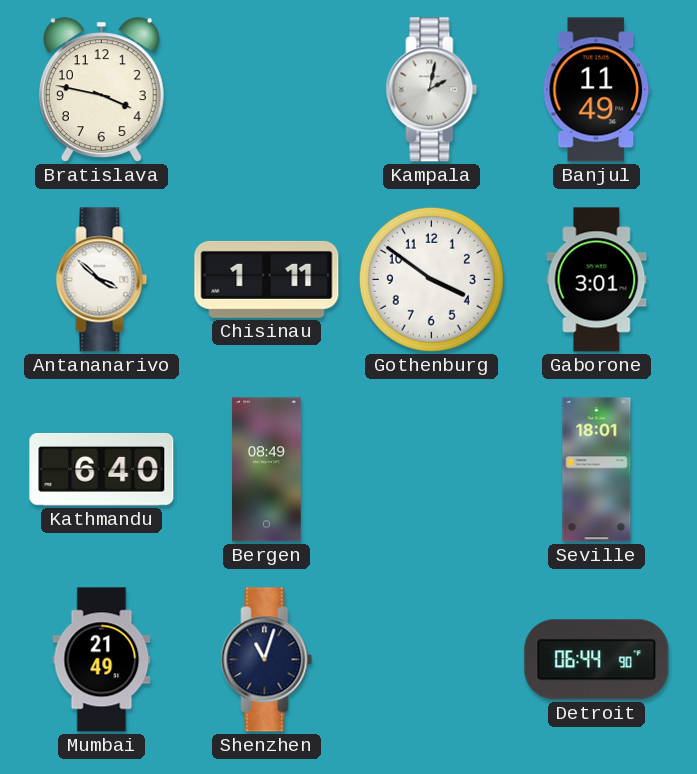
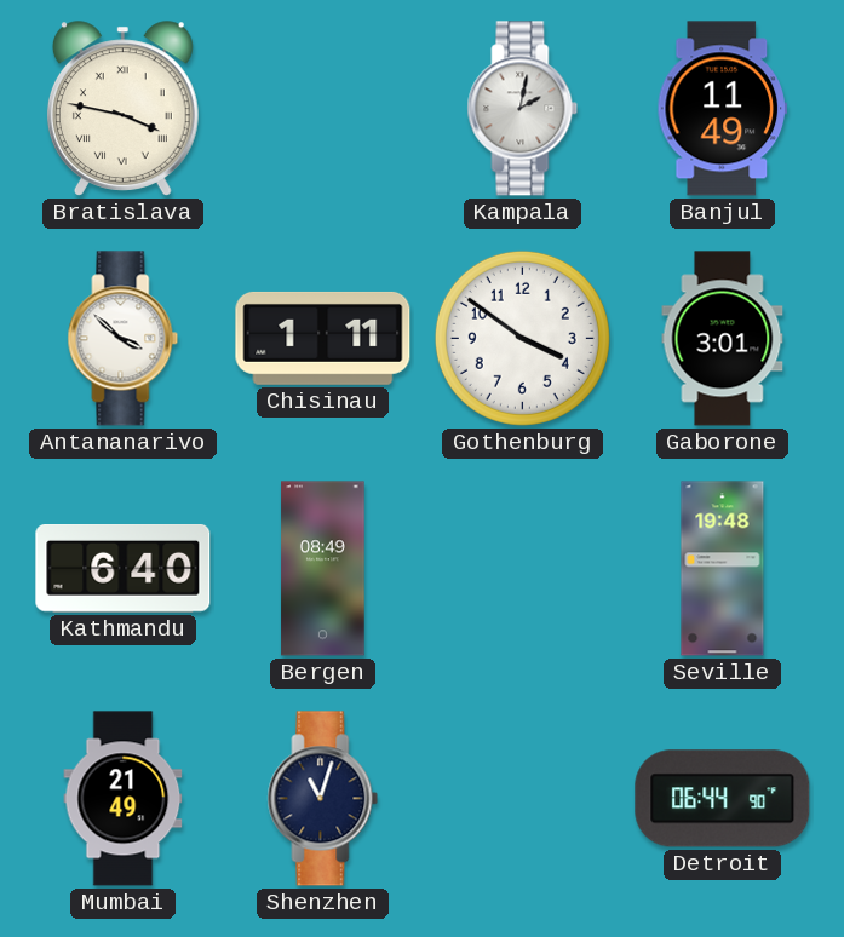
Bratislava numerals: Arabic -> Roman
Seville: 18:01 -> 19:48
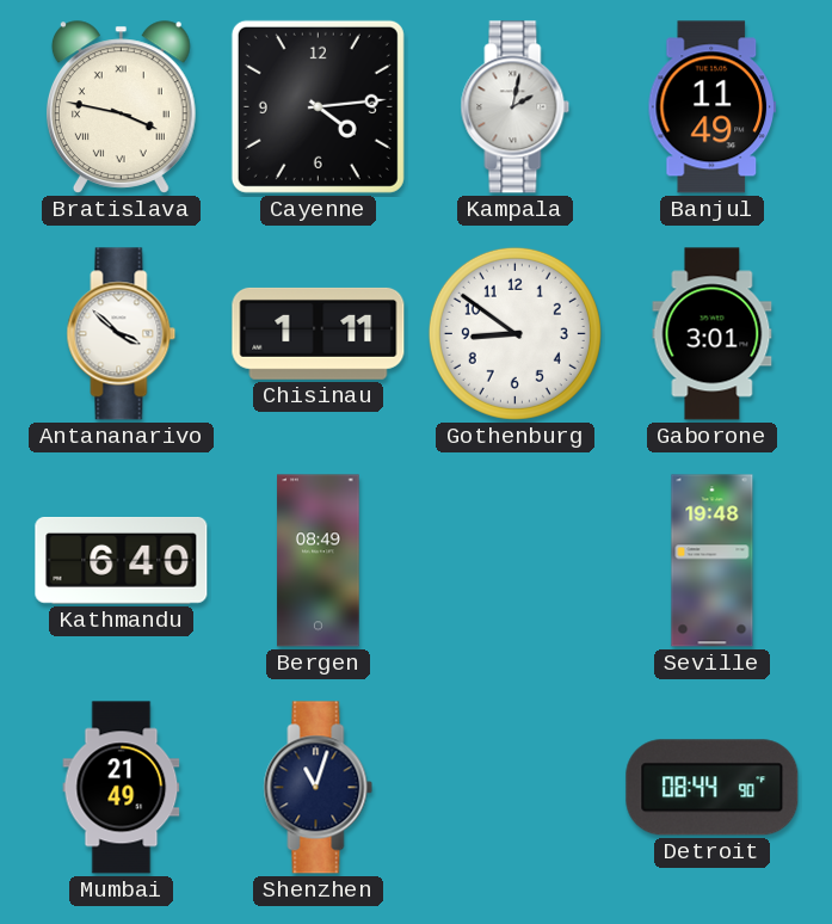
Cayenne: none -> 4:14
Gothenburg: 3:51 -> 8:51
Detroit: 06:44 -> 08:44
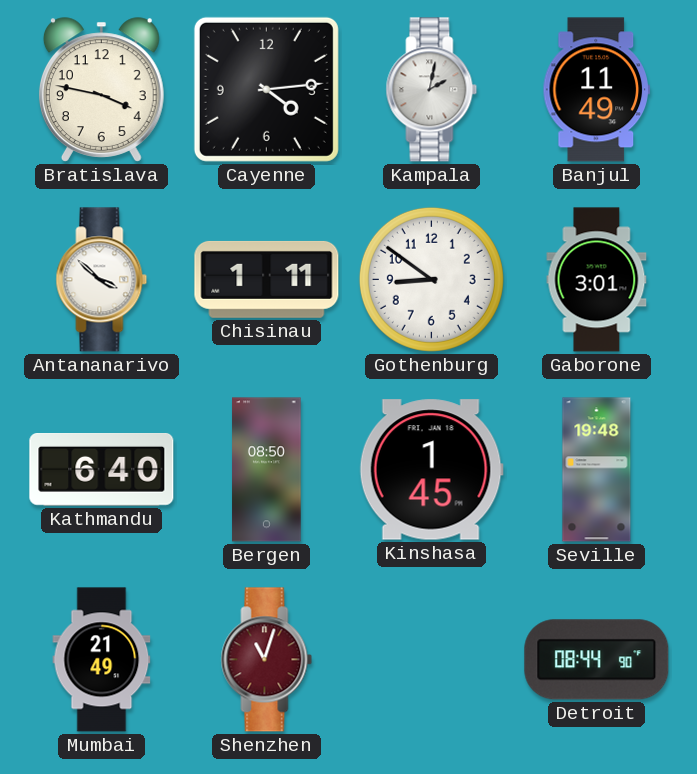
Bratislava numerals: Roman -> Arabic
Bergen: 08:49 -> 08:50
Kinshasa: none -> 1:45
Shenzhen dial: navy -> burgundy
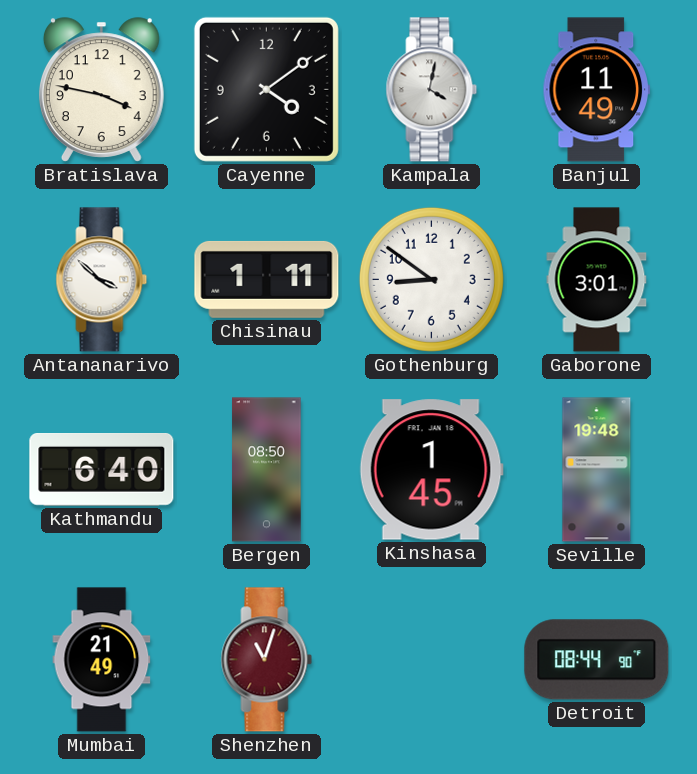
Cayenne: 4:14 -> 4:09
Kampala: 2:02 -> 4:02
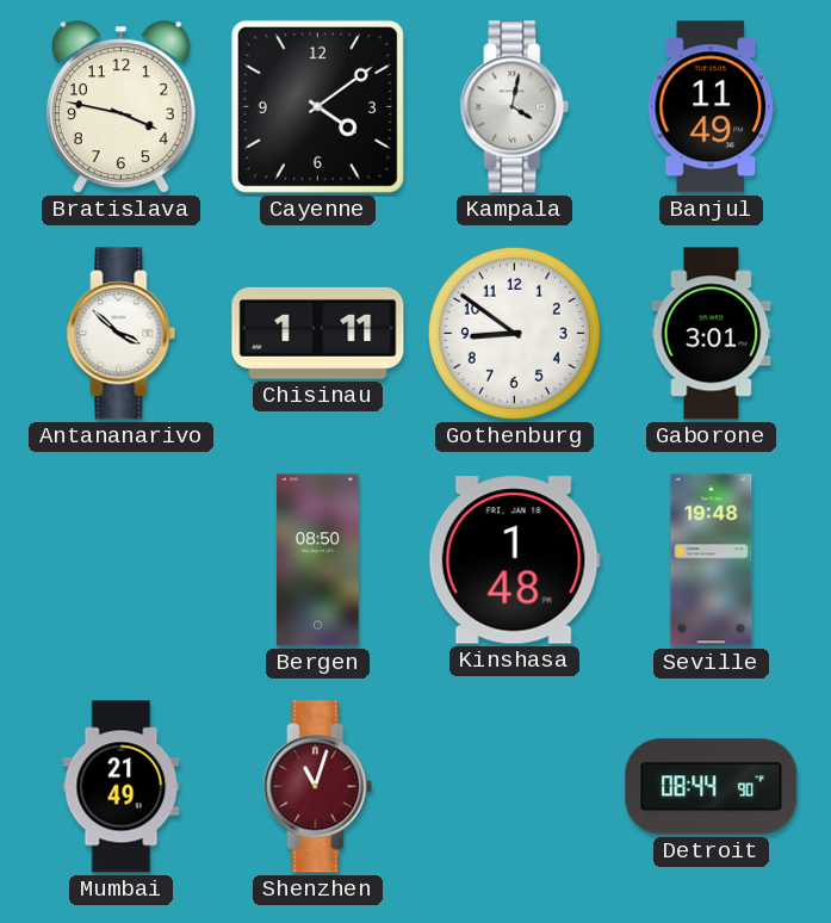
Kathmandu: 6:40 -> none
Kinshasa: 1:45 -> 1:48
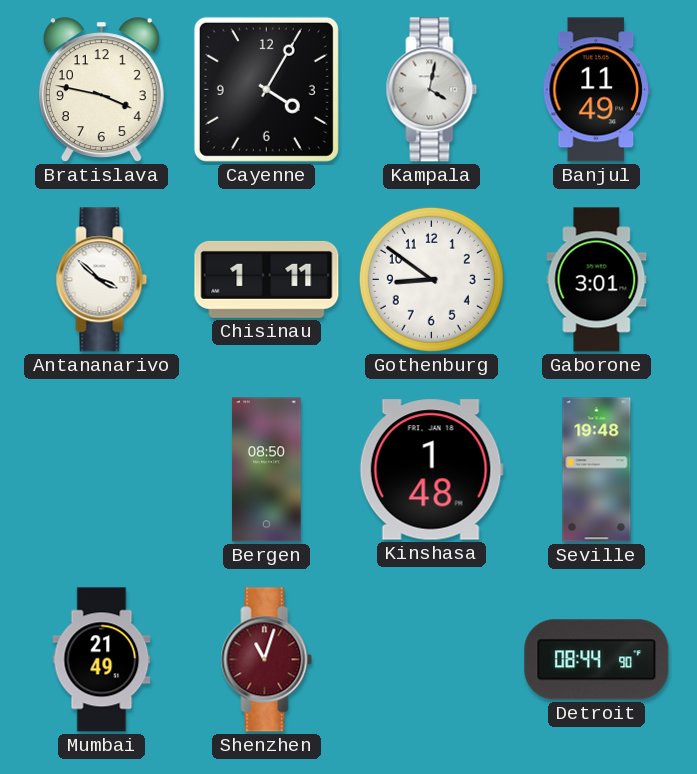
Cayenne: 4:09 -> 4:05
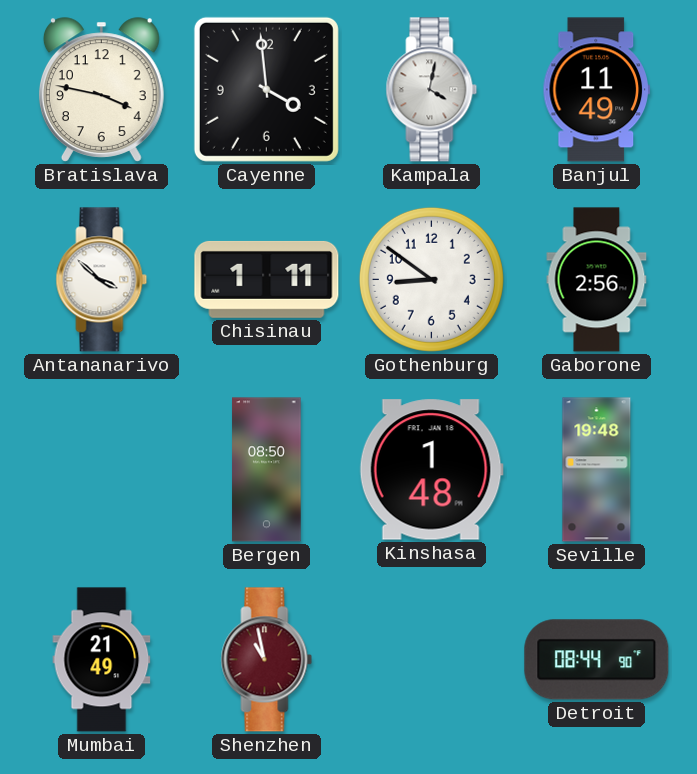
Cayenne: 4:05 -> 3:59
Gaborone: 3:01 -> 2:56
Shenzhen: 11:03 -> 10:58
